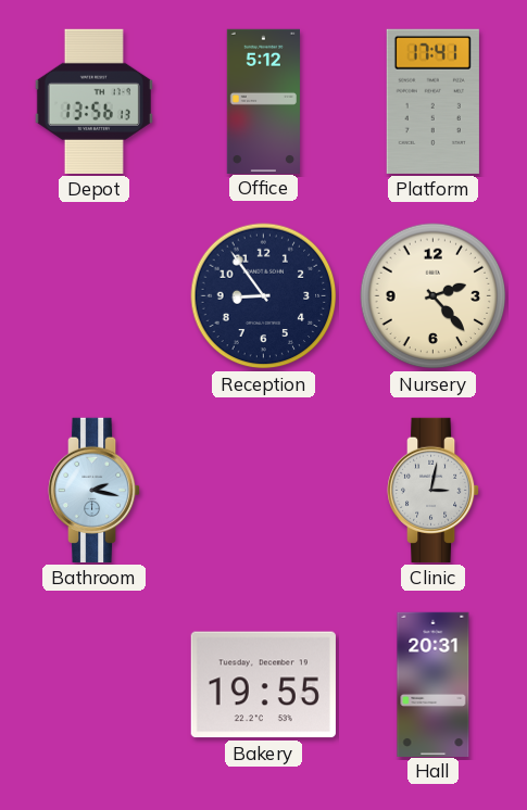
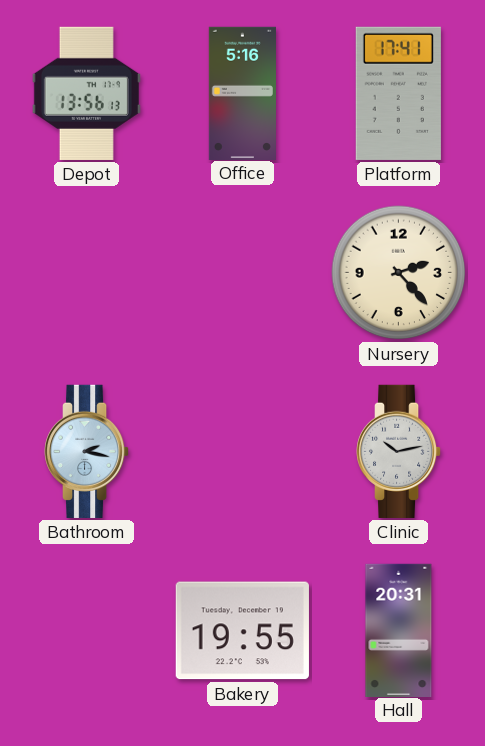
Office: 5:12 -> 5:16
Reception: 8:54 -> none
Clinic: 3:02 -> 10:13
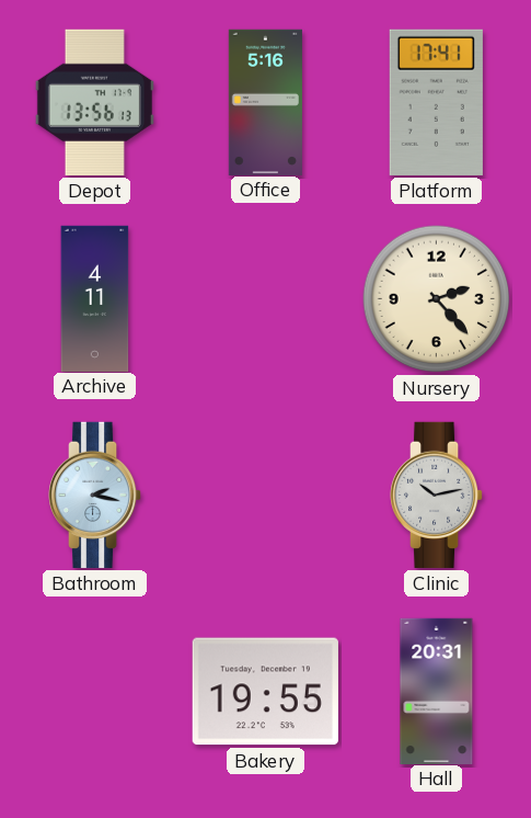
Archive: none -> 4:11
